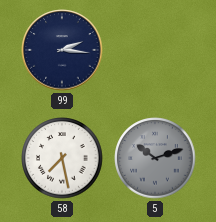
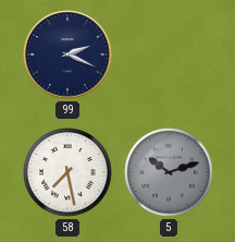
99: 2:16 -> 2:19
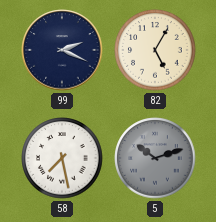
82: none -> 5:05
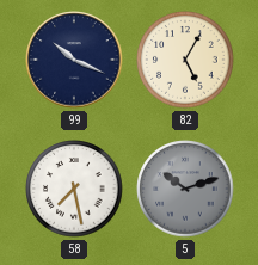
99: 2:19 -> 10:19
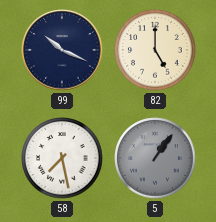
82: 5:05 -> 5:00
5: 10:12 -> 1:06
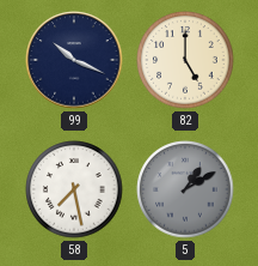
5: 1:06 -> 1:10
